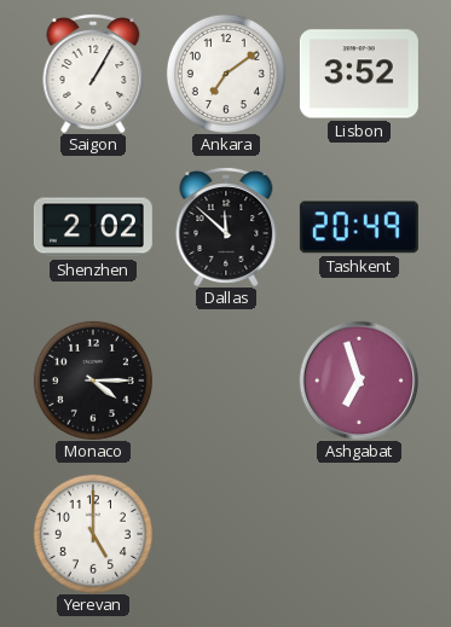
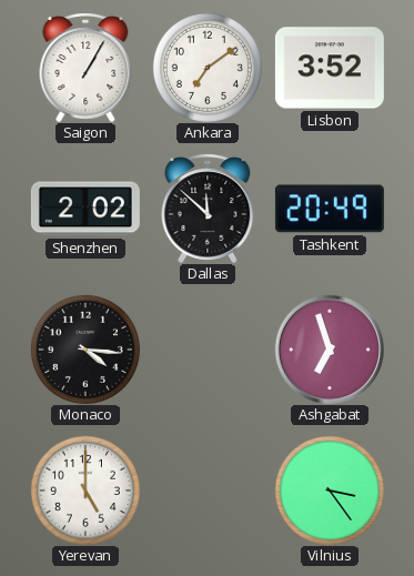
Monaco: 4:15 -> 4:16
Vilnius: none -> 3:24
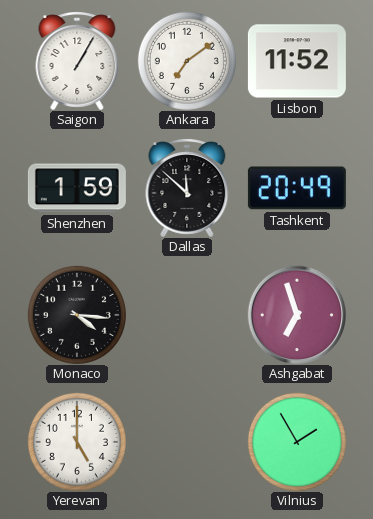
Lisbon: 3:52 -> 11:52
Shenzhen: 2:02 -> 1:59
Vilnius: 3:24 -> 1:55
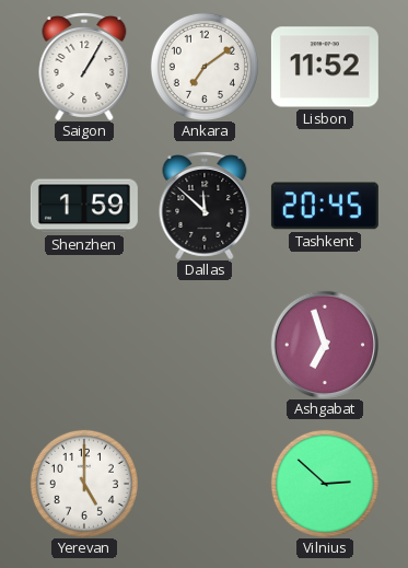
Tashkent: 20:49 -> 20:45
Monaco: 4:16 -> none
Vilnius: 1:55 -> 2:52
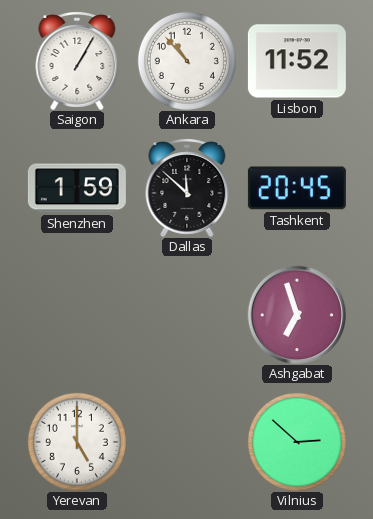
Ankara: 7:09 -> 10:53
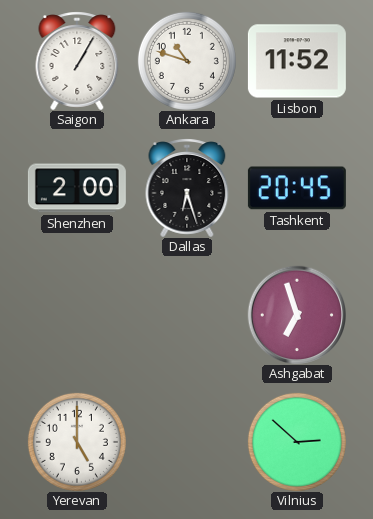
Ankara: 10:53 -> 10:48
Shenzhen: 1:59 -> 2:00
Dallas: 11:52 -> 6:27
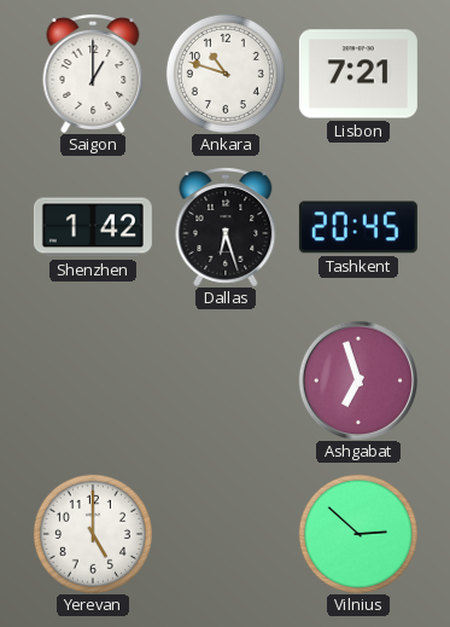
Saigon: 1:05 -> 1:00
Lisbon: 11:52 -> 7:21
Shenzhen: 2:00 -> 1:42
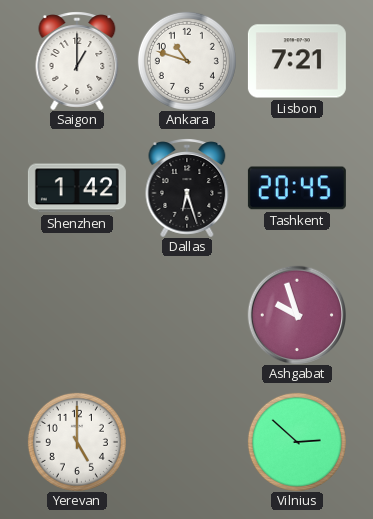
Ashgabat: 6:57 -> 9:57
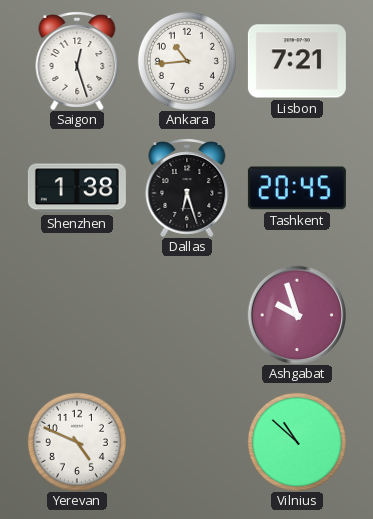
Saigon: 1:00 -> 12:27
Ankara: 10:48 -> 10:44
Shenzhen: 1:42 -> 1:38
Yerevan: 5:00 -> 4:49
Vilnius: 2:52 -> 10:52
